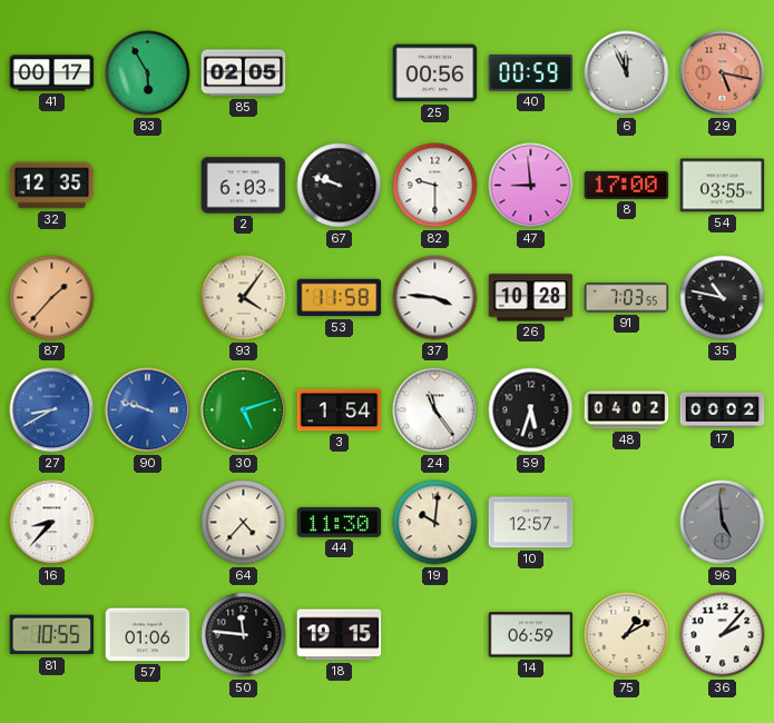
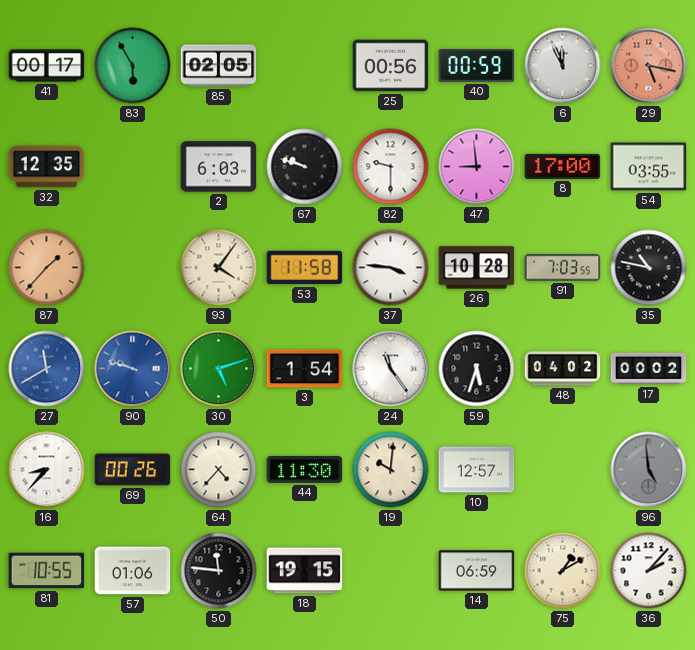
27: 8:40 -> 11:40
69: none -> 00:26
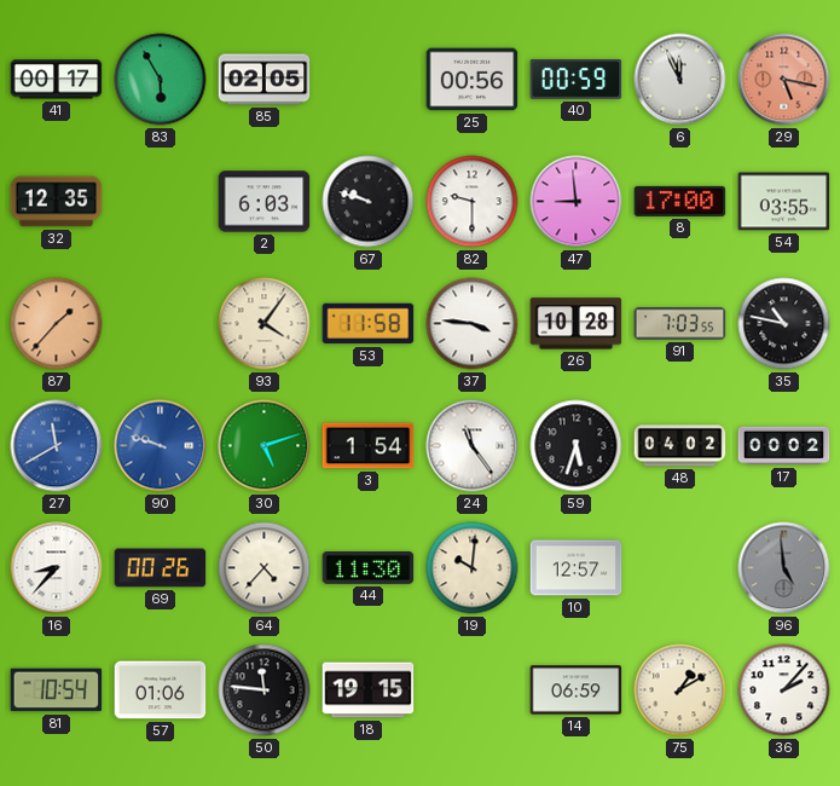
81: 10:55 -> 10:54
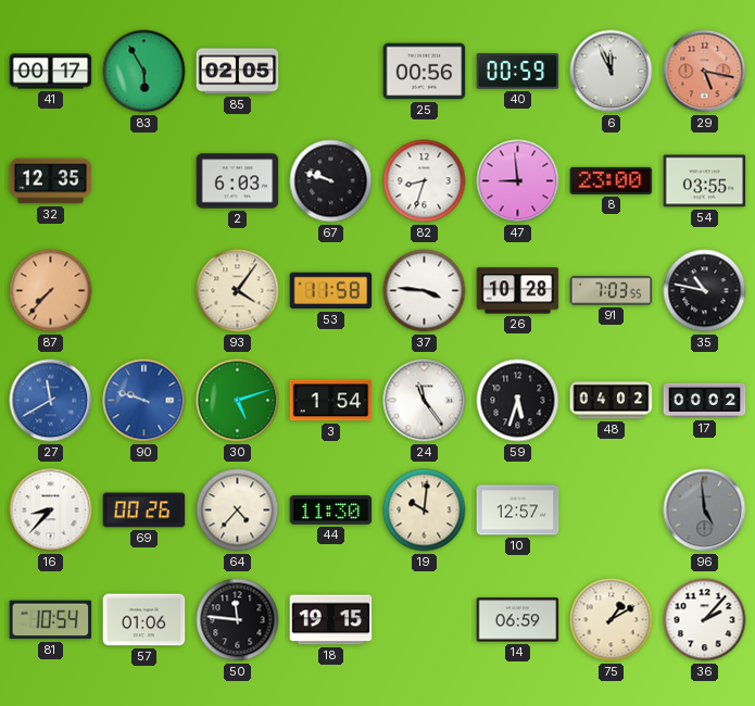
82: 9:30 -> 8:33
8: 17:00 -> 23:00
87: 1:37 -> 7:37
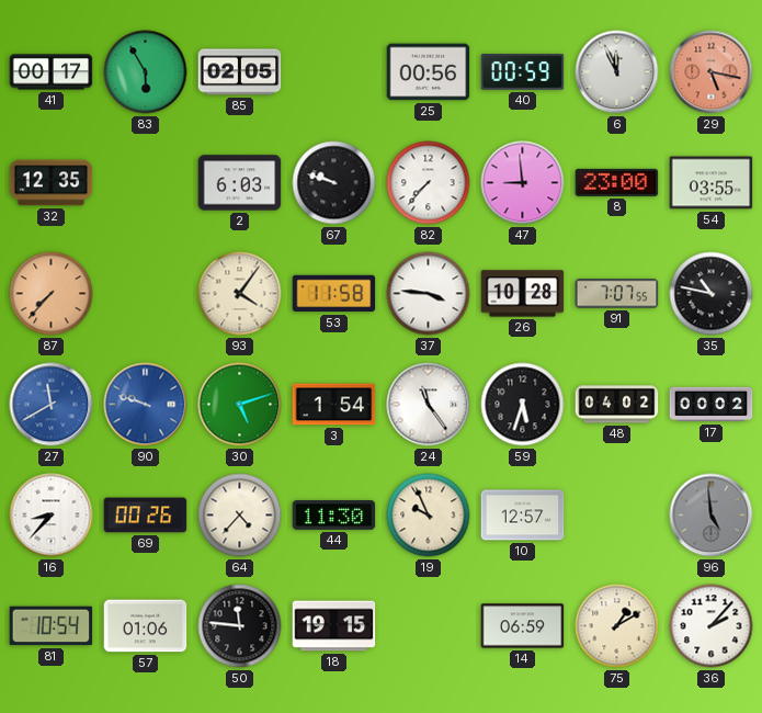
82: 8:33 -> 7:37
91: 7:03 -> 7:07
19: 10:01 -> 9:56
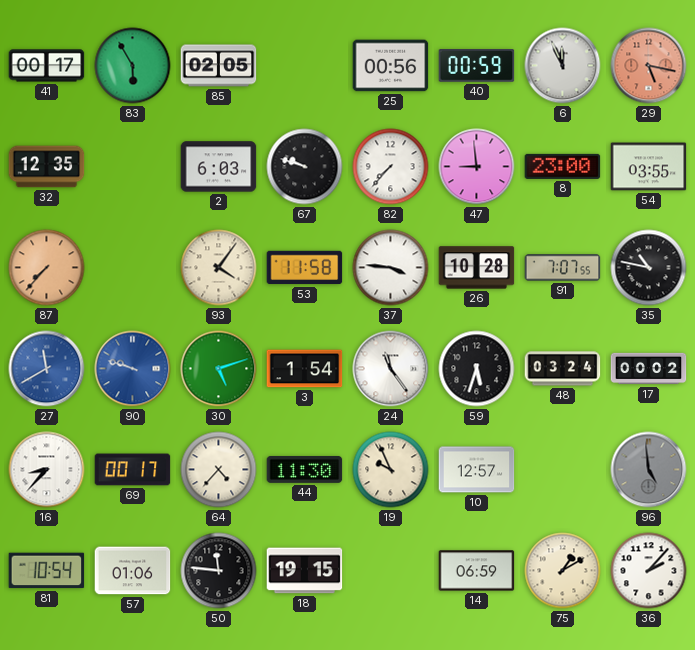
48: 04:02 -> 03:24
69: 00:26 -> 00:17
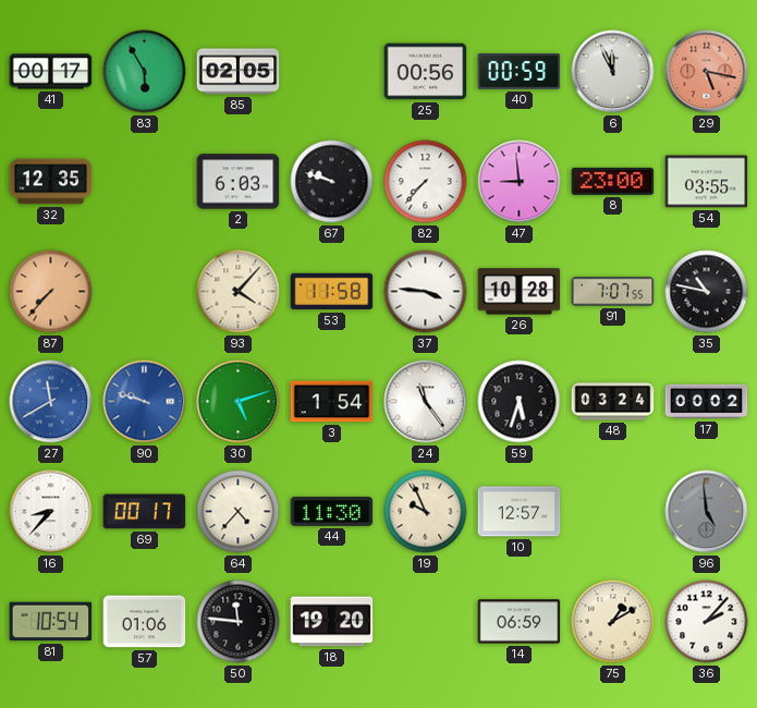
93: 4:06 -> 4:07
18: 19:15 -> 19:20
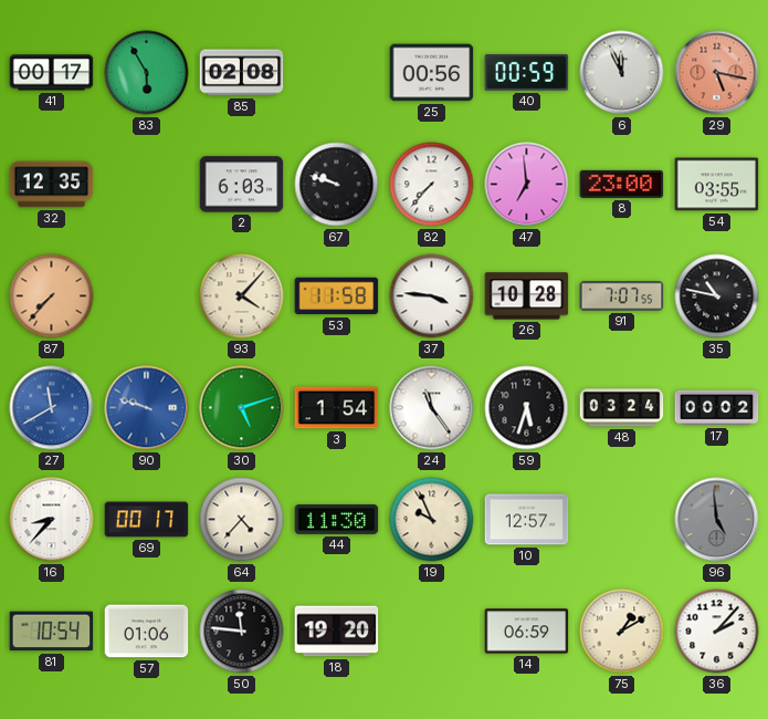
85: 02:05 -> 02:08
47: 8:59 -> 6:59
